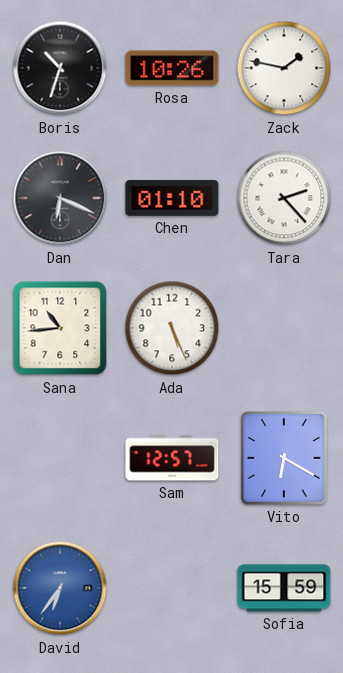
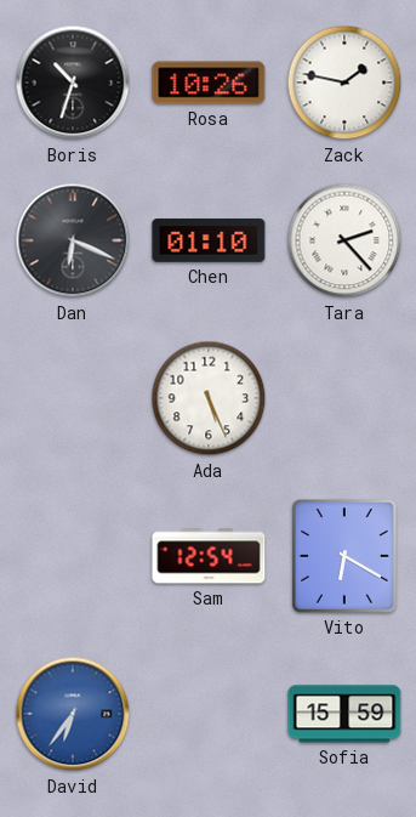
Sana: 10:44 -> none
Sam: 12:57 -> 12:54
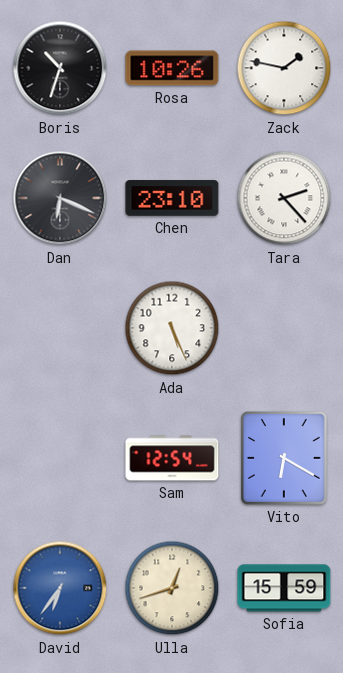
Chen: 01:10 -> 23:10
Ulla: none -> 12:42
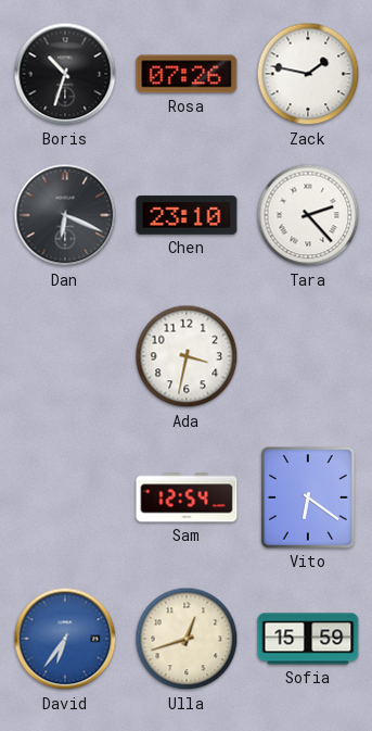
Rosa: 10:26 -> 07:26
Ada: 5:26 -> 3:32
Vito: 6:20 -> 6:21
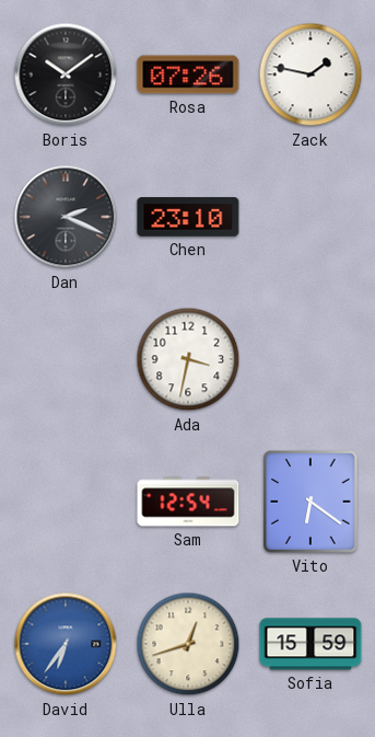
Boris: 10:33 -> 10:09
Dan: 6:19 -> 2:19
Tara: 2:23 -> none
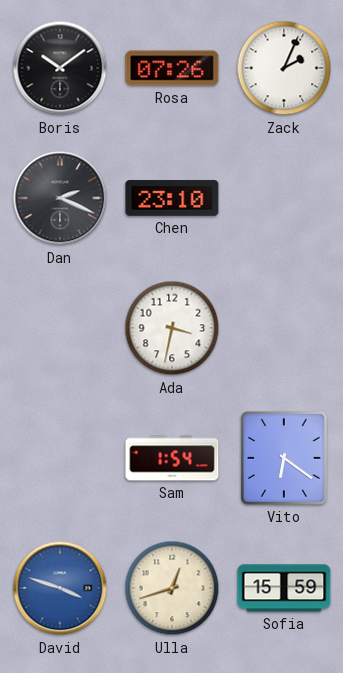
Zack: 1:47 -> 2:04
Sam: 12:54 -> 1:54
David: 6:36 -> 3:48
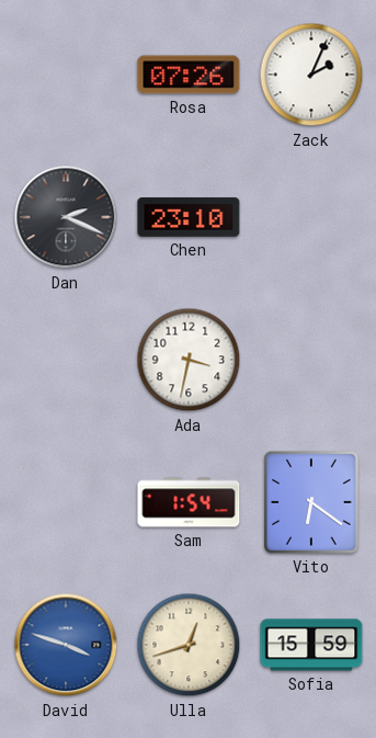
Boris: 10:09 -> none
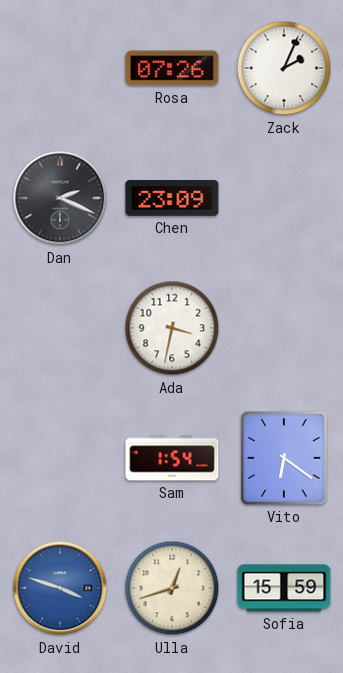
Chen: 23:10 -> 23:09
